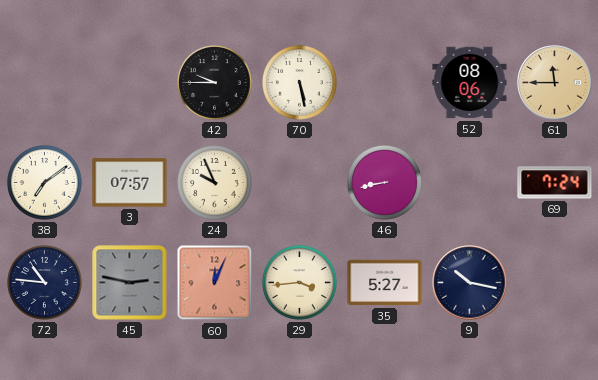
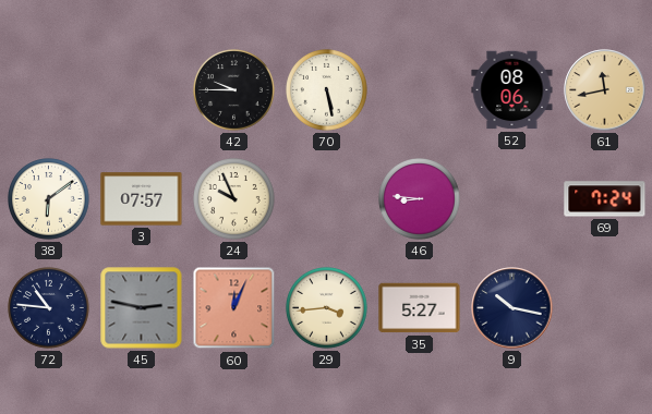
61: 11:45 -> 11:43
38: 7:09 -> 6:09
46: 8:43 -> 8:46
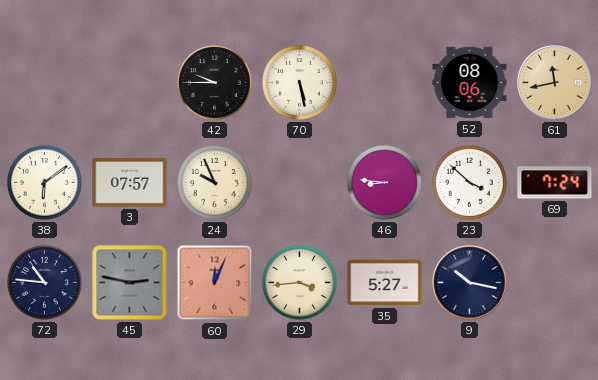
23: none -> 3:52
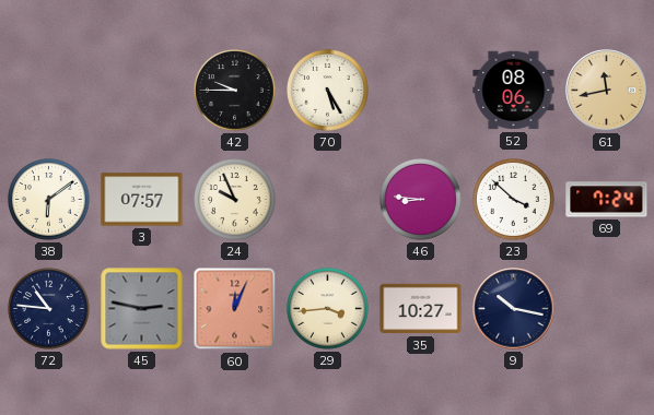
70: 5:28 -> 5:25
35: 5:27 -> 10:27
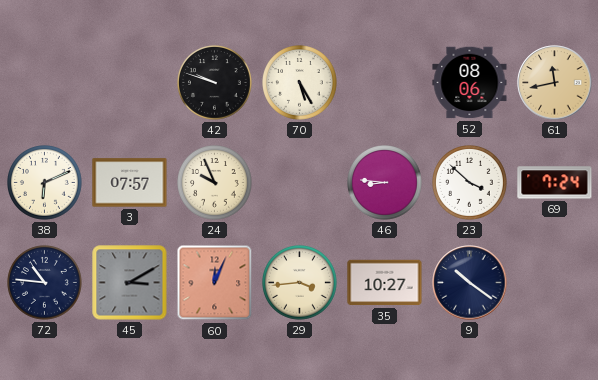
42: 9:45 -> 9:48
38: 6:09 -> 6:11
45: 2:47 -> 3:10
9: 10:17 -> 10:21
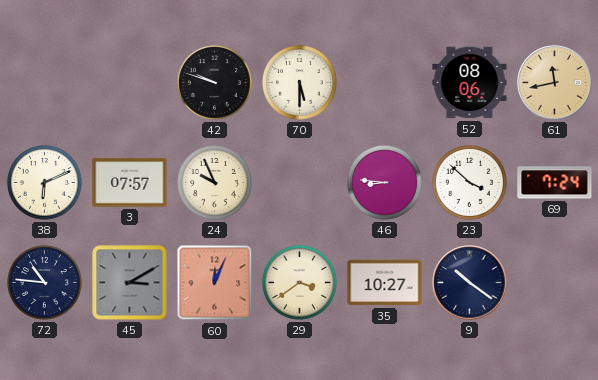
70: 5:25 -> 5:30
29: 3:44 -> 3:39
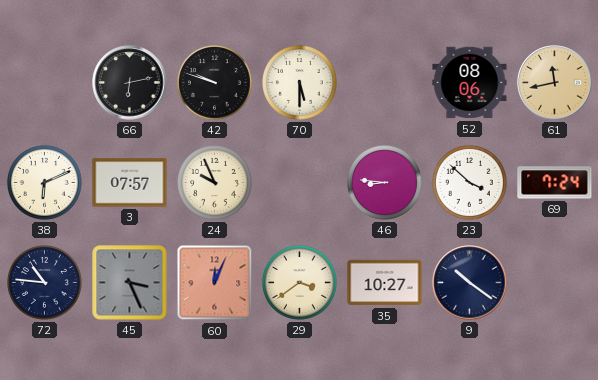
66: none -> 6:13
45: 3:10 -> 3:26
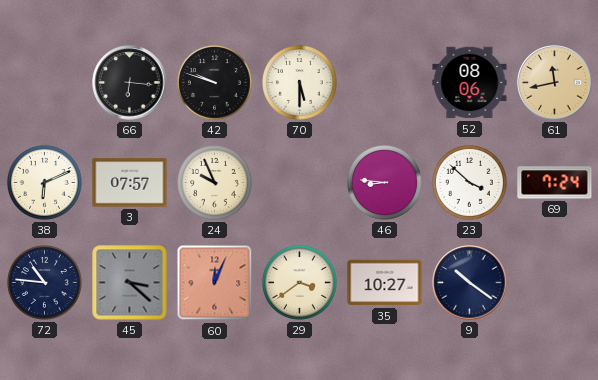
66: 6:13 -> 6:16
45: 3:26 -> 3:22
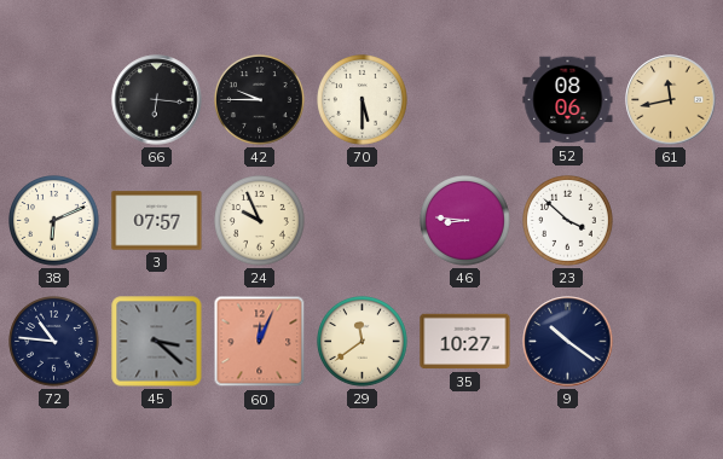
42: 9:48 -> 9:45
69: 7:24 -> none
29: 3:39 -> 11:39
